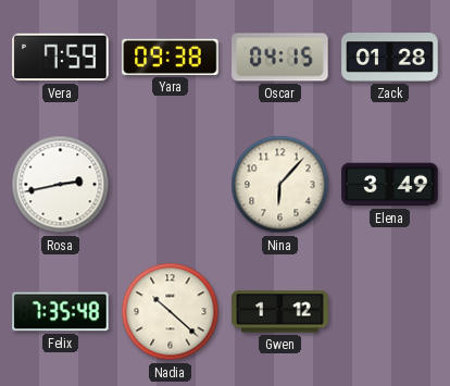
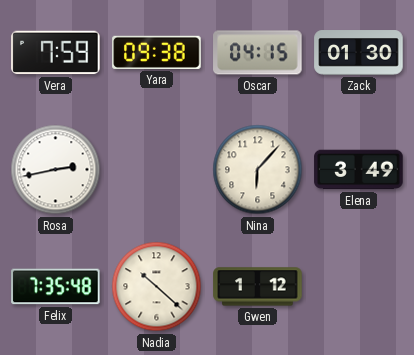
Zack: 01:28 -> 01:30
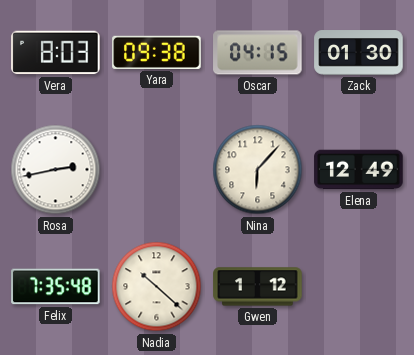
Vera: 7:59 -> 8:03
Elena: 3:49 -> 12:49
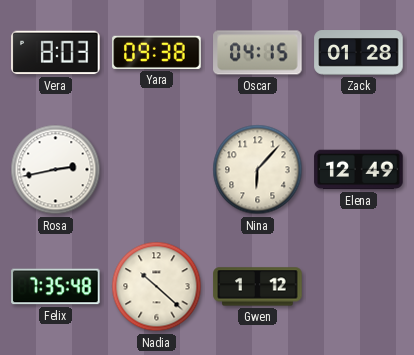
Zack: 01:30 -> 01:28
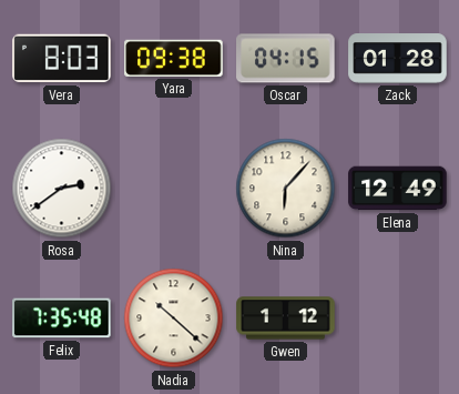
Rosa: 2:43 -> 2:39
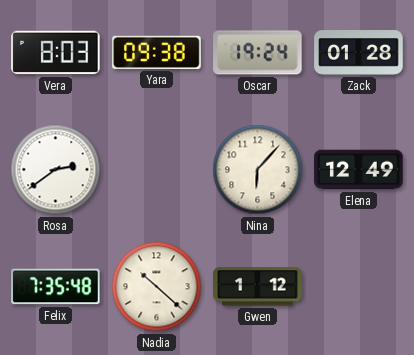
Oscar: 04:15 -> 19:24
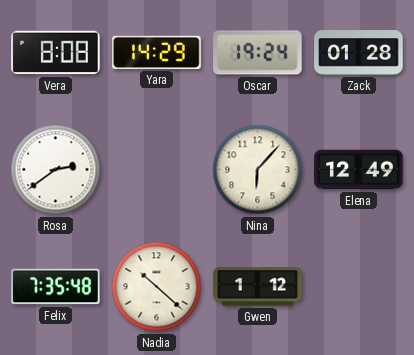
Vera: 8:03 -> 8:08
Yara: 09:38 -> 14:29
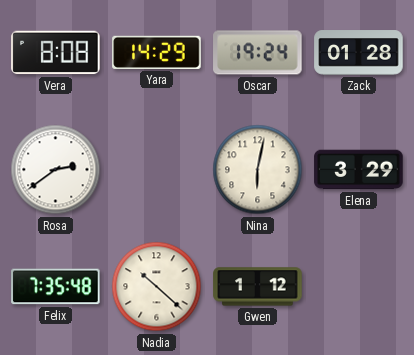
Nina: 6:07 -> 6:02
Elena: 12:49 -> 3:29
